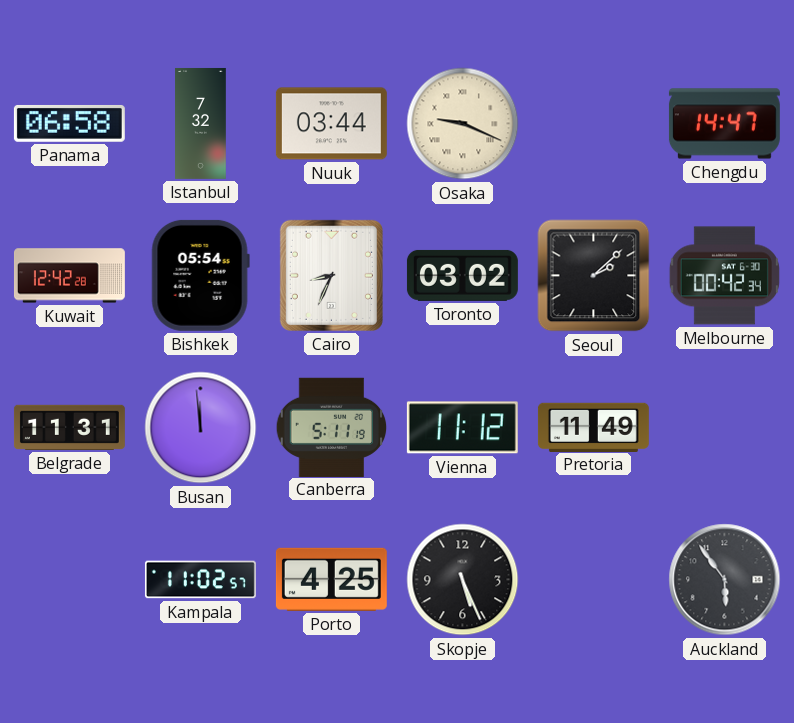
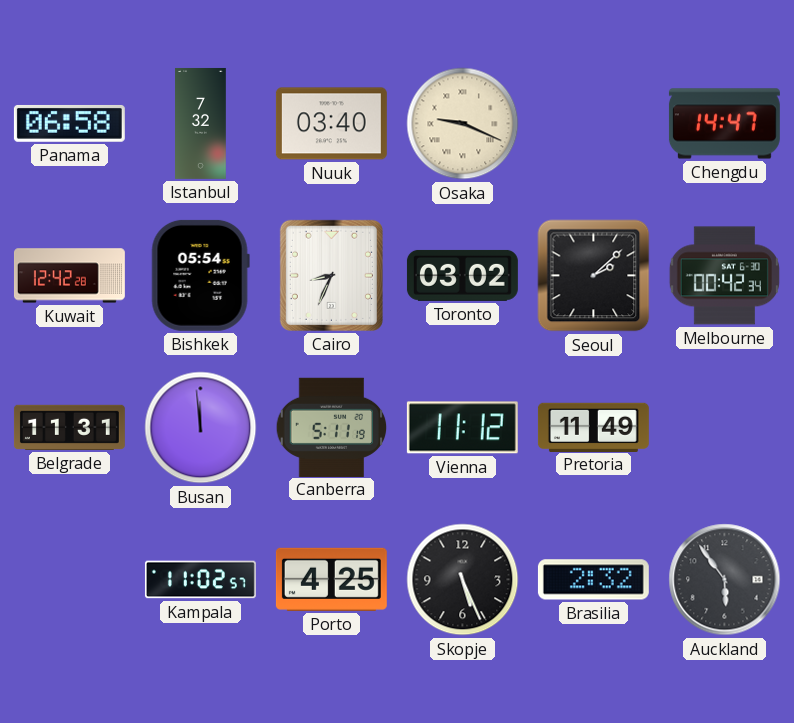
Nuuk: 03:44 -> 03:40
Brasilia: none -> 2:32
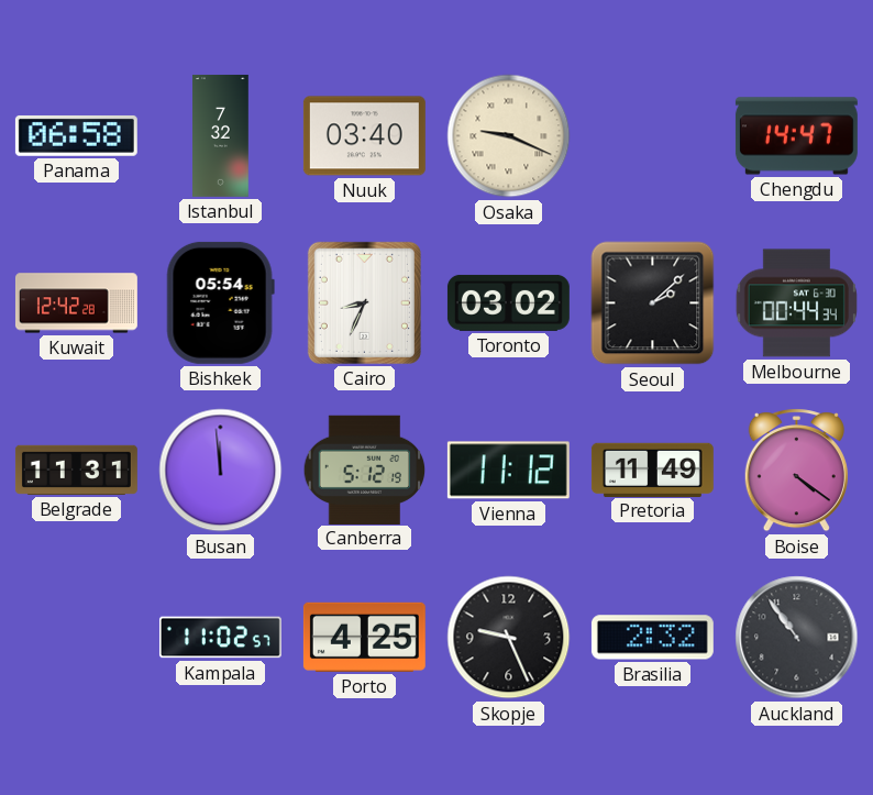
Melbourne: 00:42 -> 00:44
Canberra: 5:11 -> 5:12
Boise: none -> 4:21
Skopje: 5:26 -> 9:26
Auckland: 5:54 -> 10:54
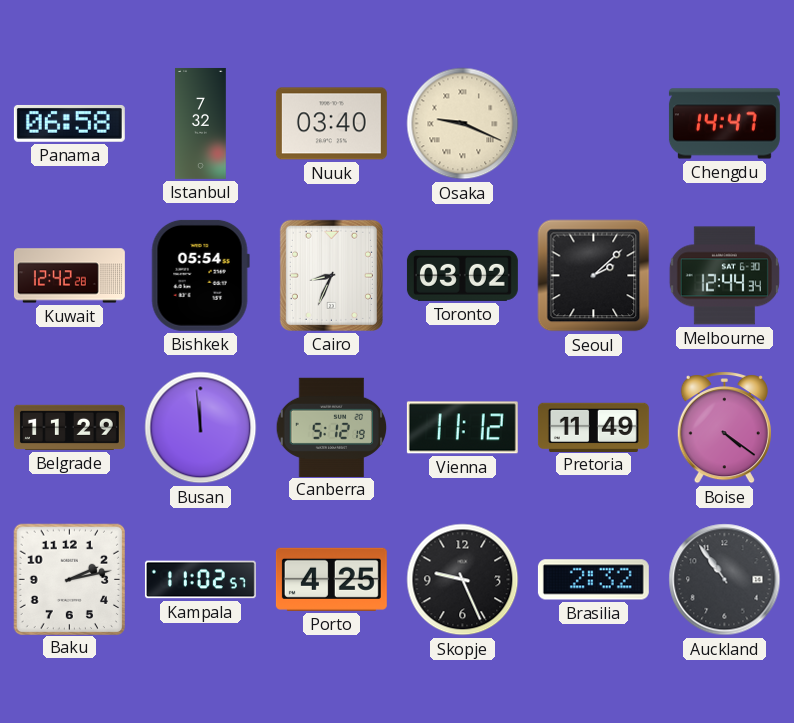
Melbourne: 00:44 -> 12:44
Belgrade: 11:31 -> 11:29
Baku: none -> 2:13
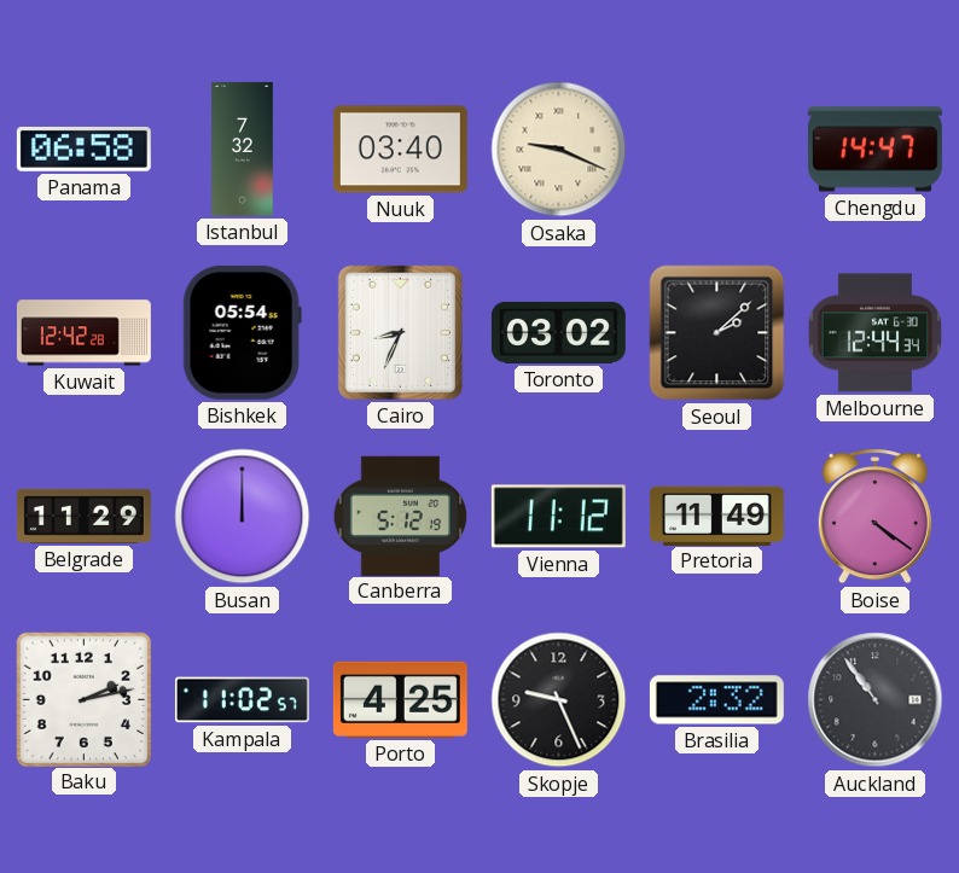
Busan: 11:59 -> 12:00
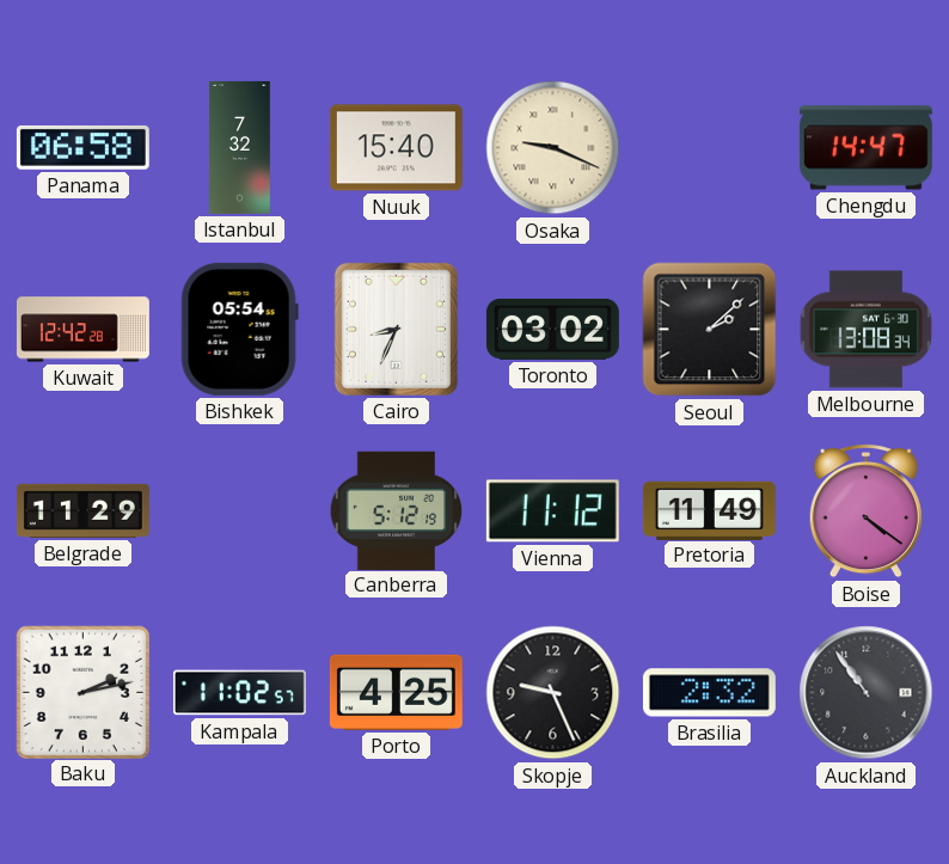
Nuuk: 03:40 -> 15:40
Melbourne: 12:44 -> 13:08
Busan: 12:00 -> none
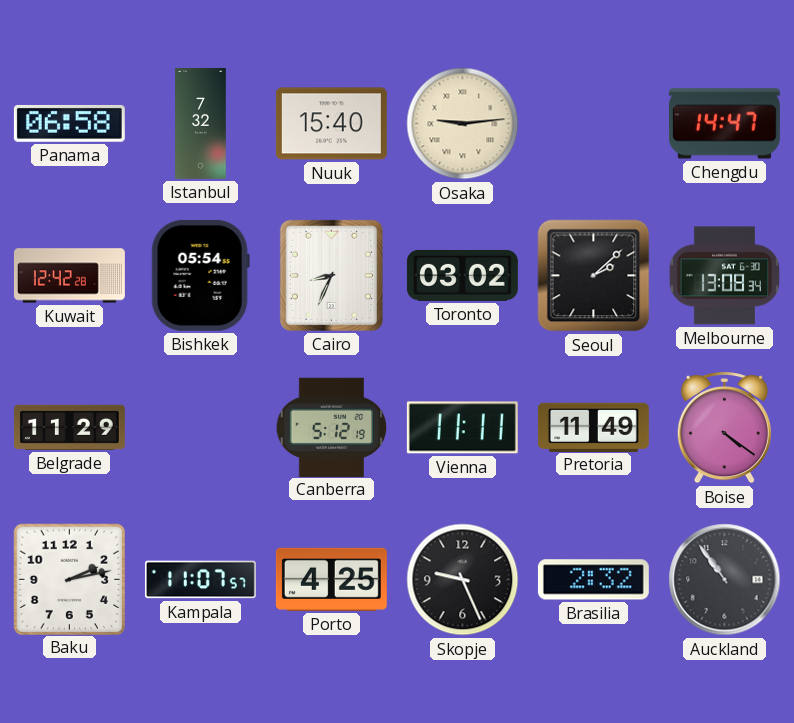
Osaka: 9:19 -> 9:14
Vienna: 11:12 -> 11:11
Kampala: 11:02 -> 11:07
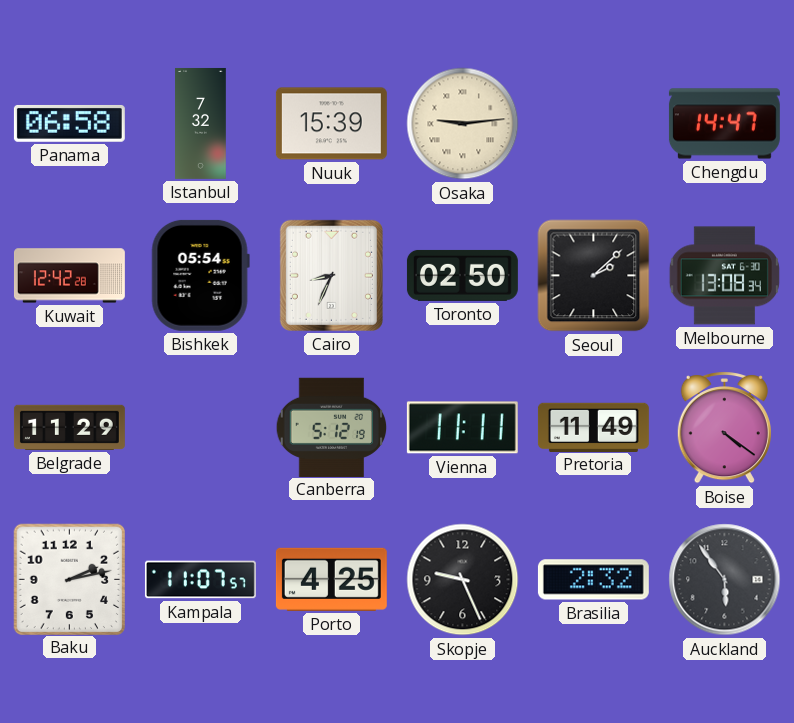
Nuuk: 15:40 -> 15:39
Toronto: 03:02 -> 02:50
Auckland: 10:54 -> 5:54
